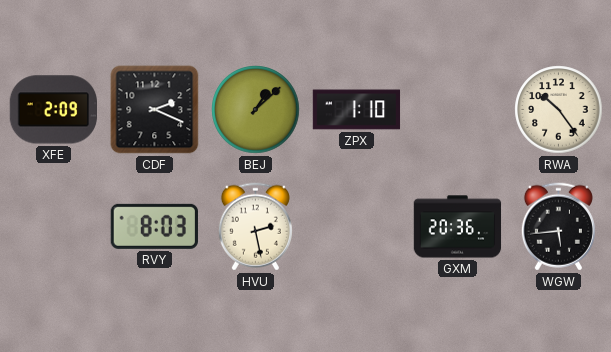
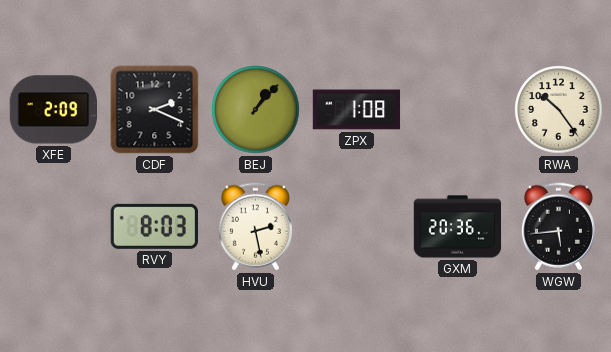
BEJ: 1:08 -> 1:07
ZPX: 1:10 -> 1:08
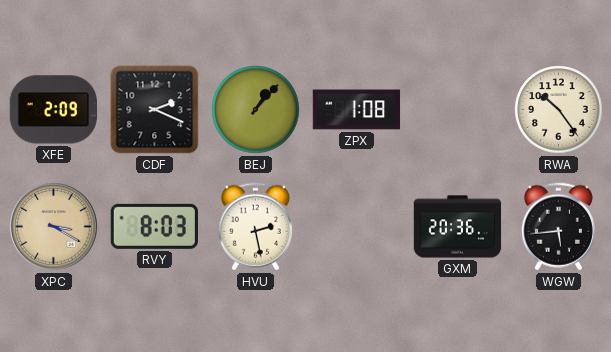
XPC: none -> 3:20
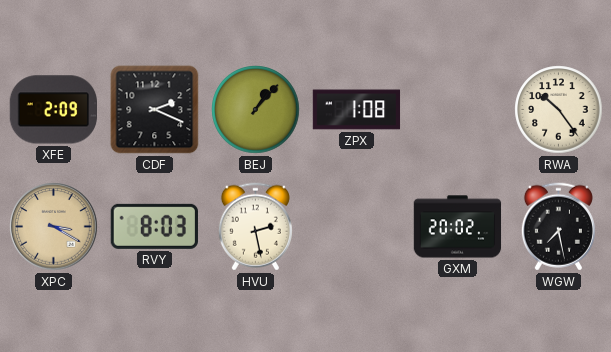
GXM: 20:36 -> 20:02
WGW: 5:44 -> 7:28
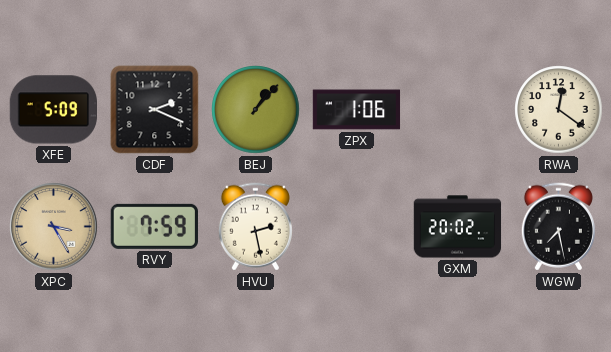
XFE: 2:09 -> 5:09
ZPX: 1:08 -> 1:06
RWA: 10:24 -> 12:21
XPC: 3:20 -> 3:25
RVY: 8:03 -> 7:59
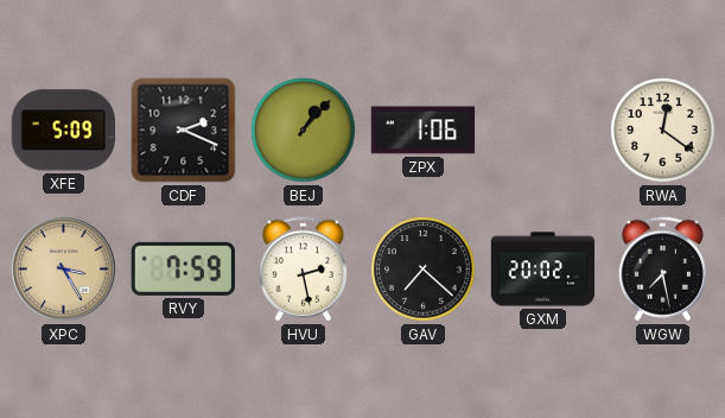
GAV: none -> 7:22
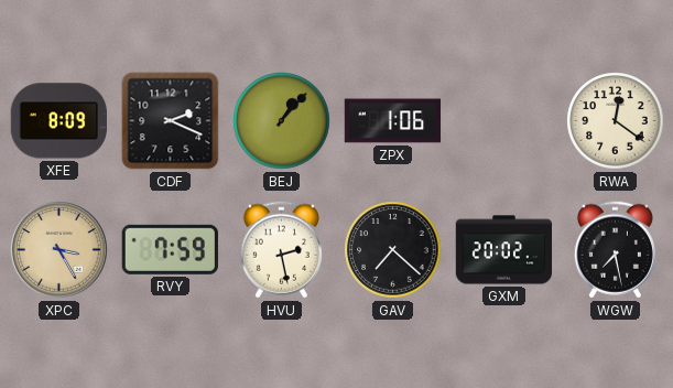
XFE: 5:09 -> 8:09
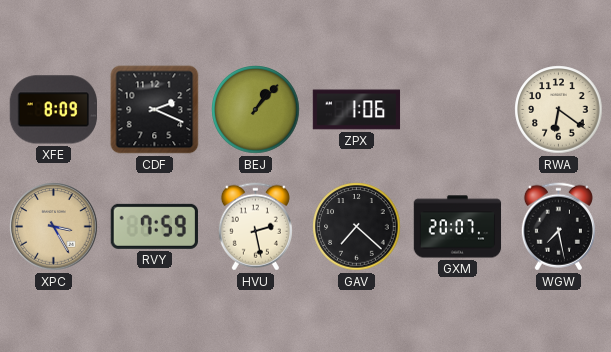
RWA: 12:21 -> 6:21
GXM: 20:02 -> 20:07
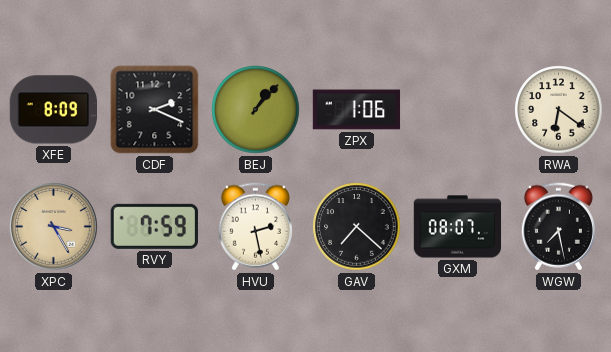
GXM: 20:07 -> 08:07
